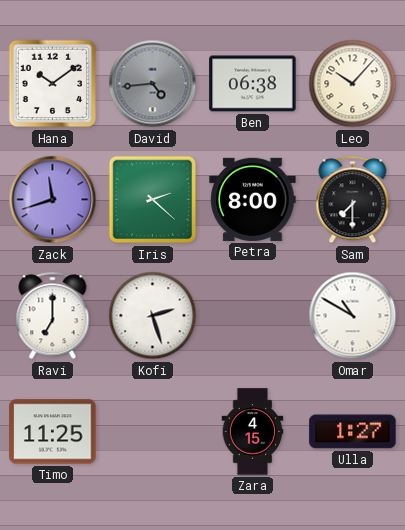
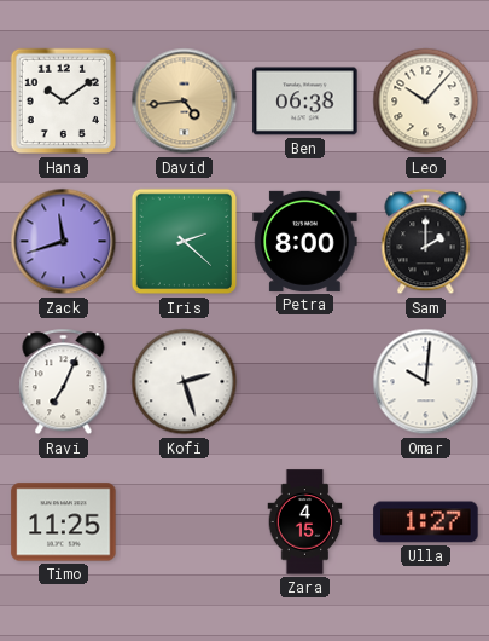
David dial: grey -> champagne
Sam: 7:30 -> 2:00
Ravi: 7:00 -> 7:04
Omar: 10:50 -> 10:01
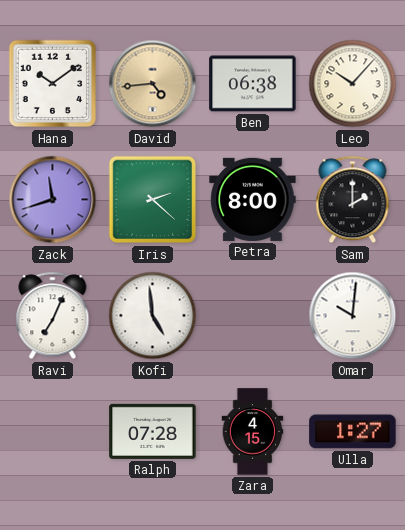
Kofi: 2:27 -> 4:59
Timo: 11:25 -> none
Ralph: none -> 07:28
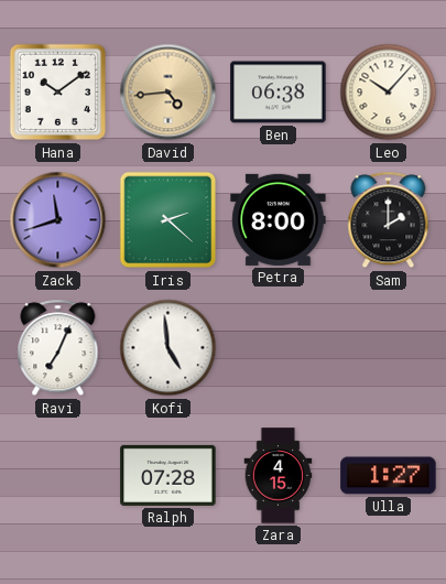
Omar: 10:01 -> none
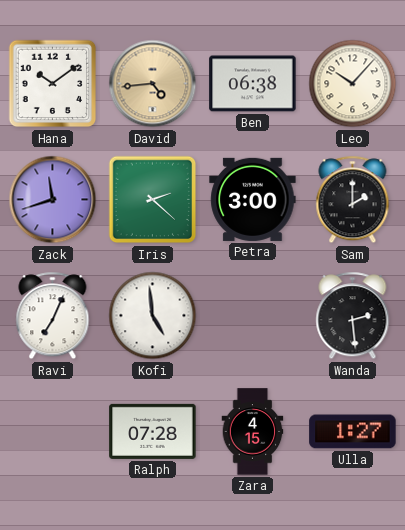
Petra: 8:00 -> 3:00
Wanda: none -> 2:29
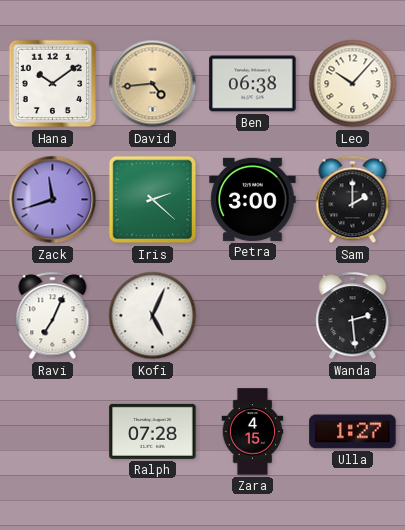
Kofi: 4:59 -> 5:04
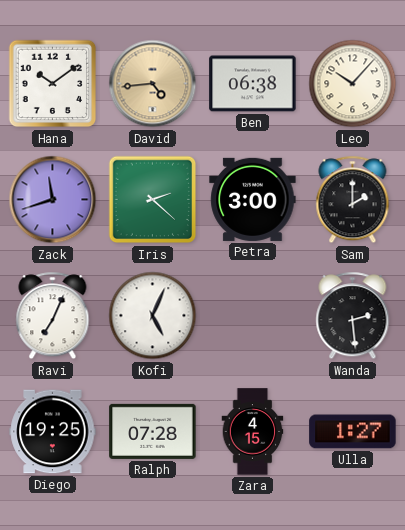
Diego: none -> 19:25
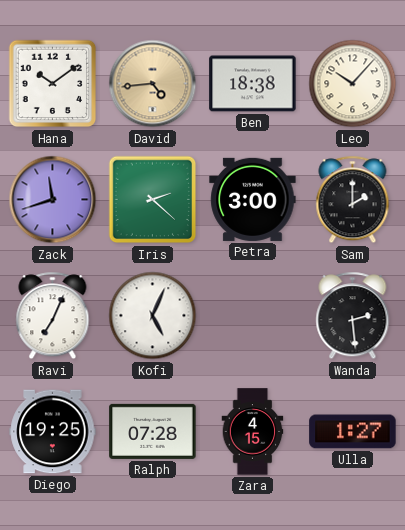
Ben: 06:38 -> 18:38
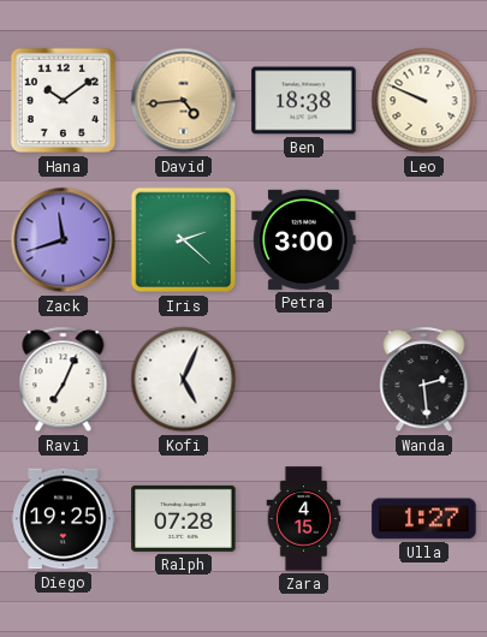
Leo: 10:07 -> 9:49
Sam: 2:00 -> none
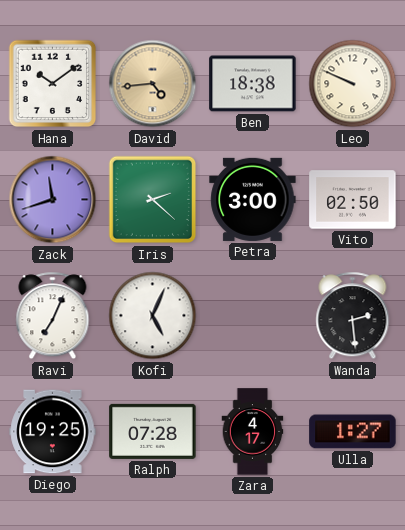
Vito: none -> 02:50
Zara: 4:15 -> 4:17
